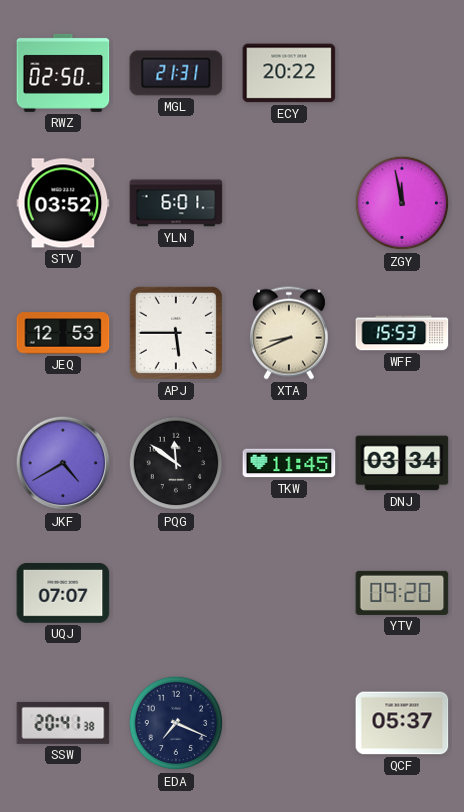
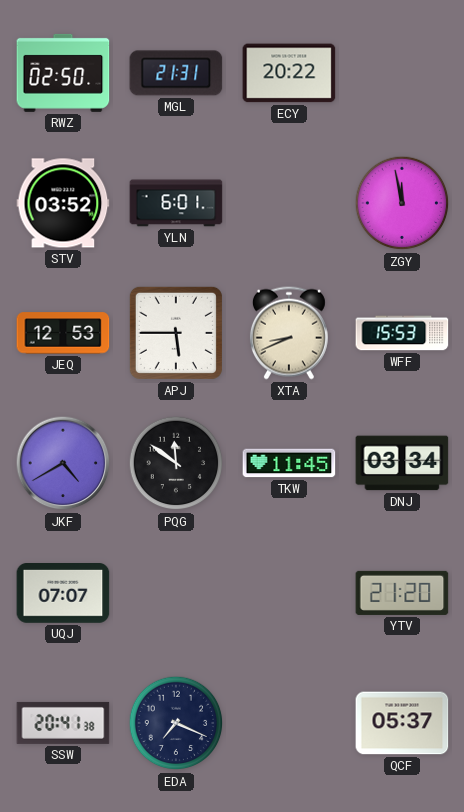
YTV: 09:20 -> 21:20
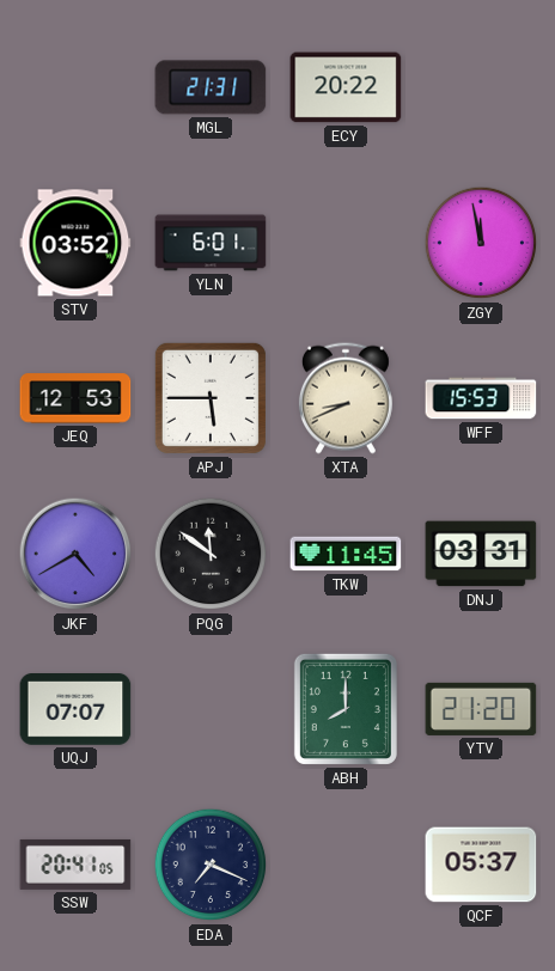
RWZ: 02:50 -> none
DNJ: 03:34 -> 03:31
ABH: none -> 8:00
SSW: 20:41:38 -> 20:41:05
